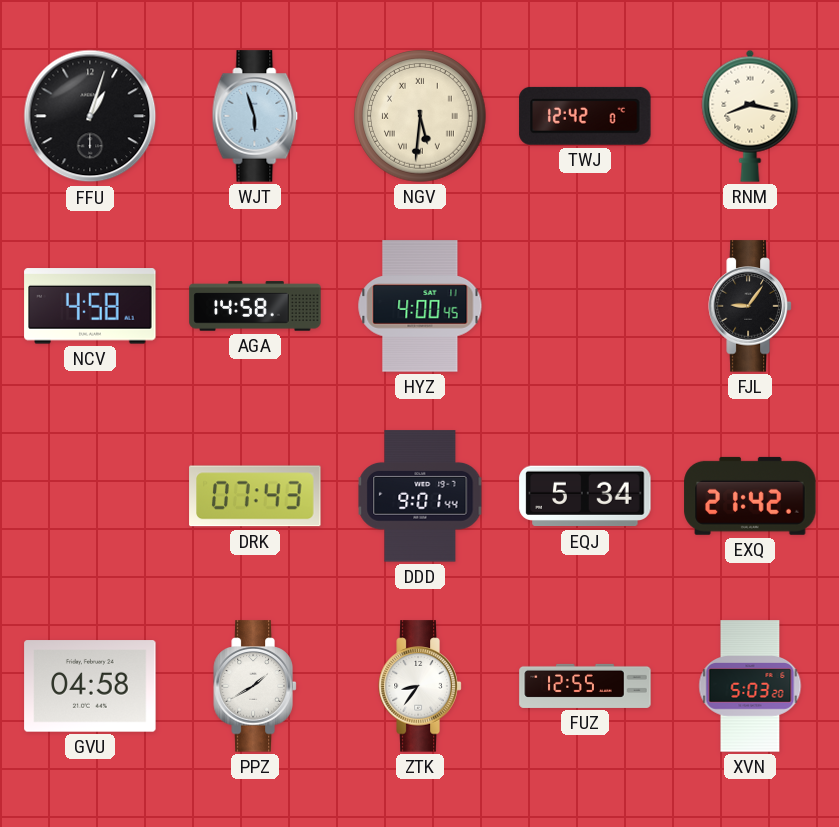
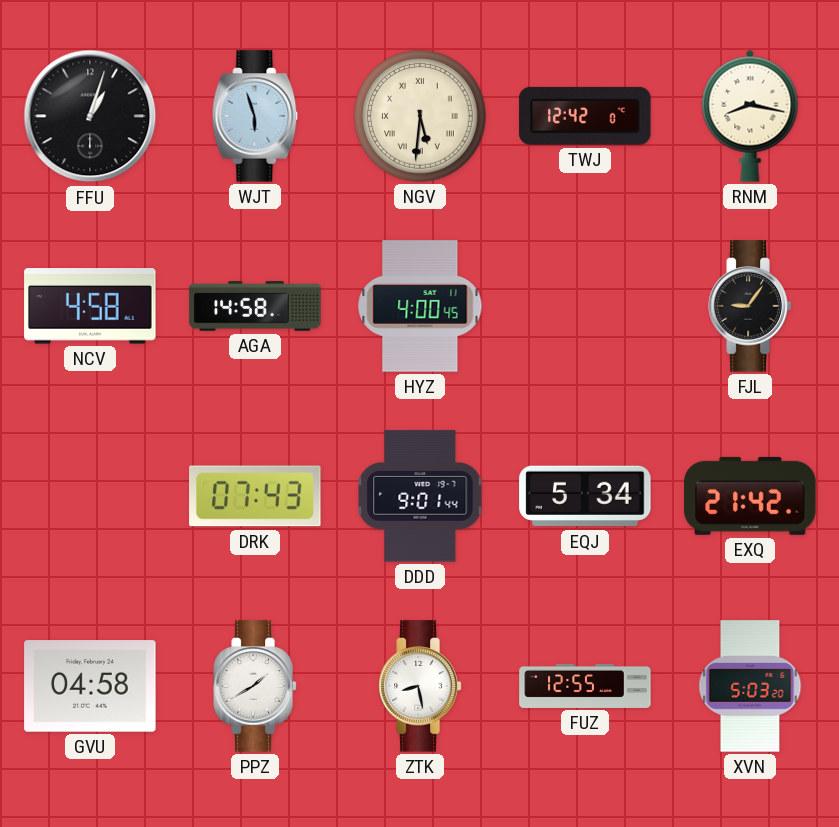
ZTK: 8:36 -> 8:28
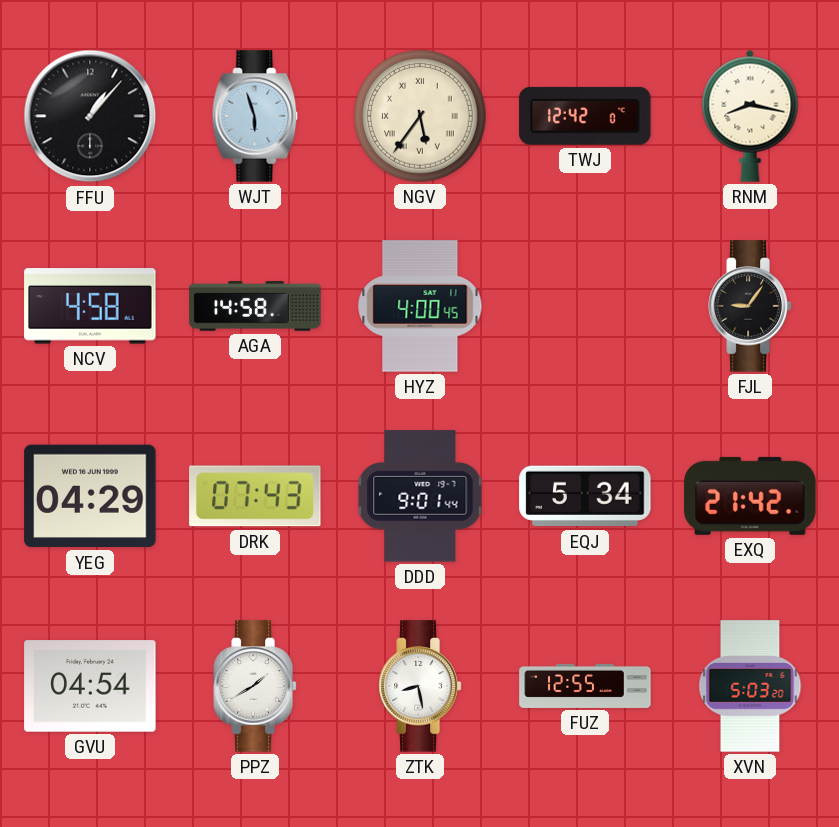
FFU: 1:03 -> 1:07
NGV: 5:31 -> 5:36
YEG: none -> 04:29
GVU: 04:58 -> 04:54
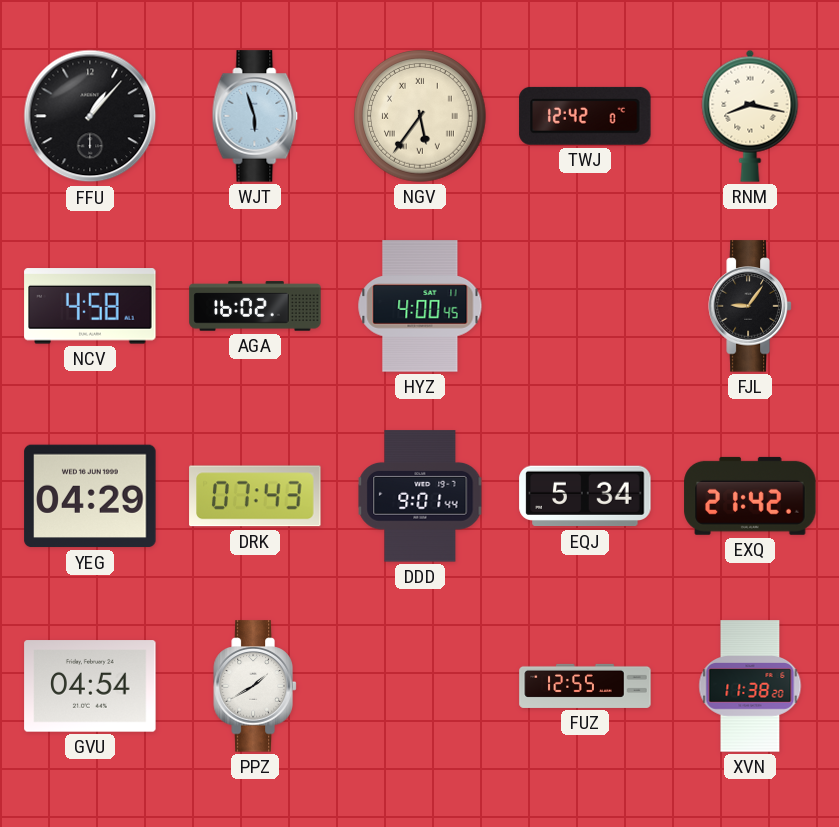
AGA: 14:58 -> 16:02
ZTK: 8:28 -> none
XVN: 5:03 -> 11:38
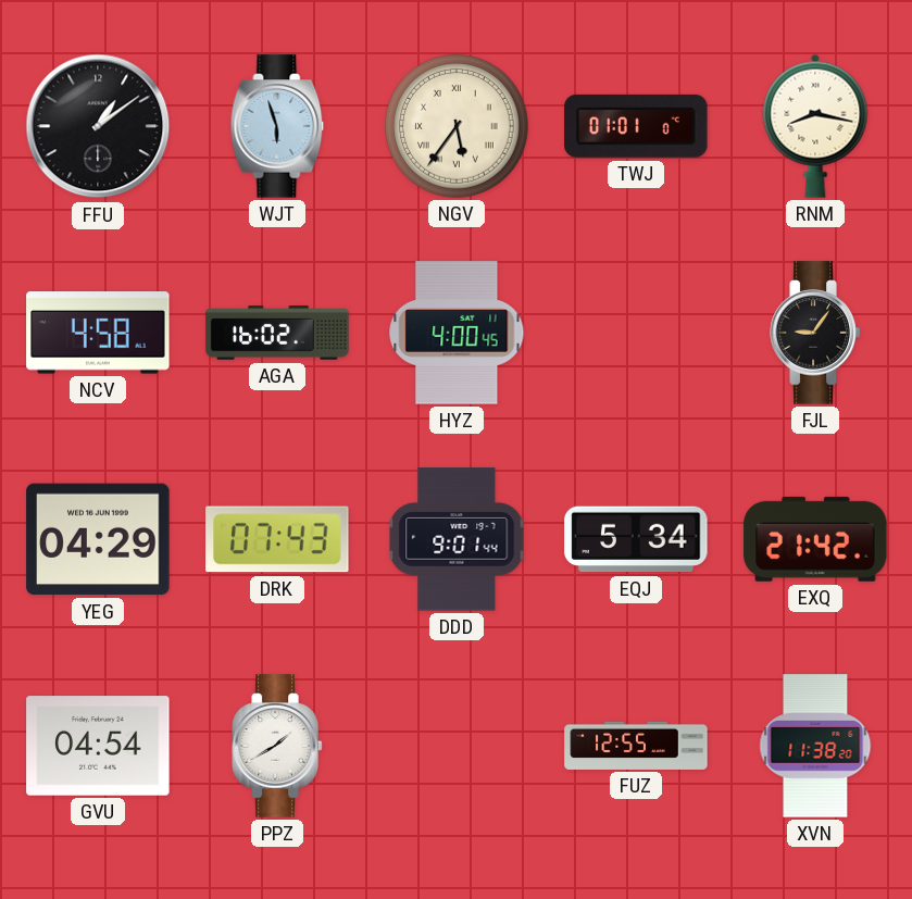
FFU: 1:07 -> 1:09
TWJ: 12:42 -> 01:01
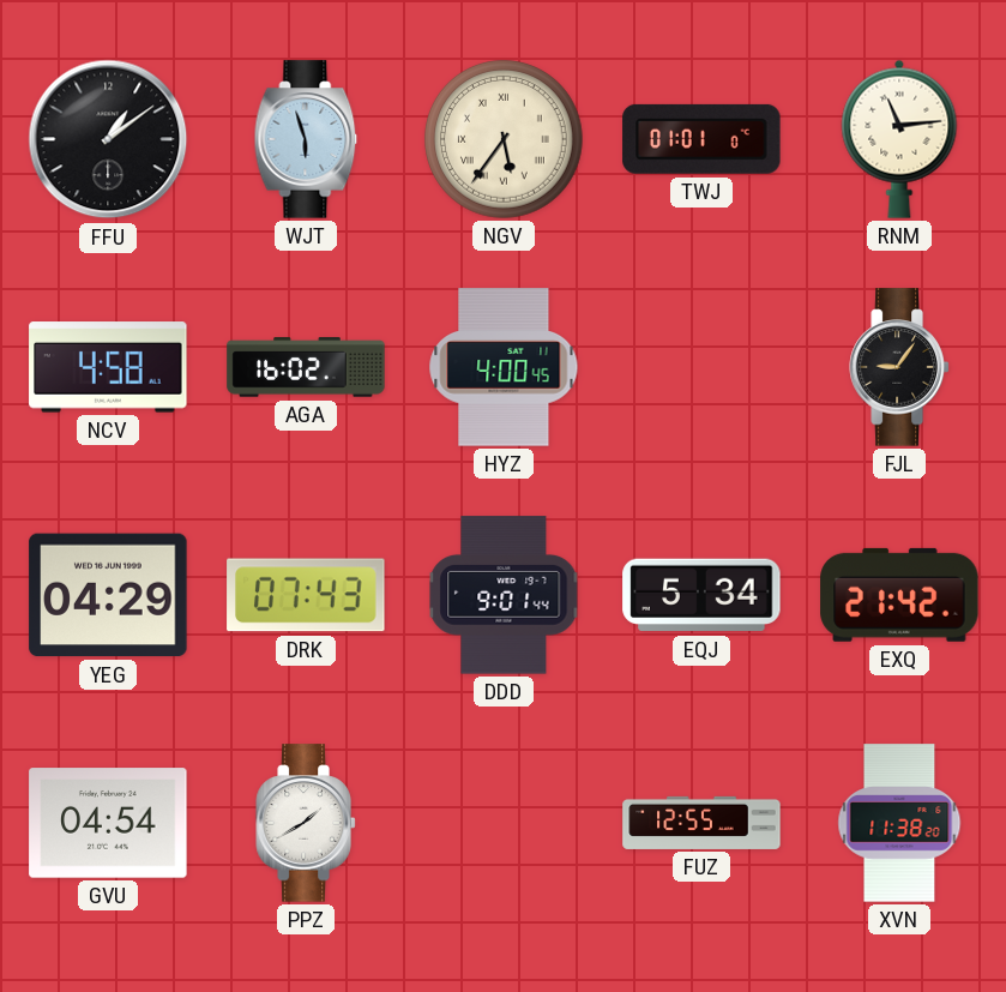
RNM: 8:17 -> 11:14
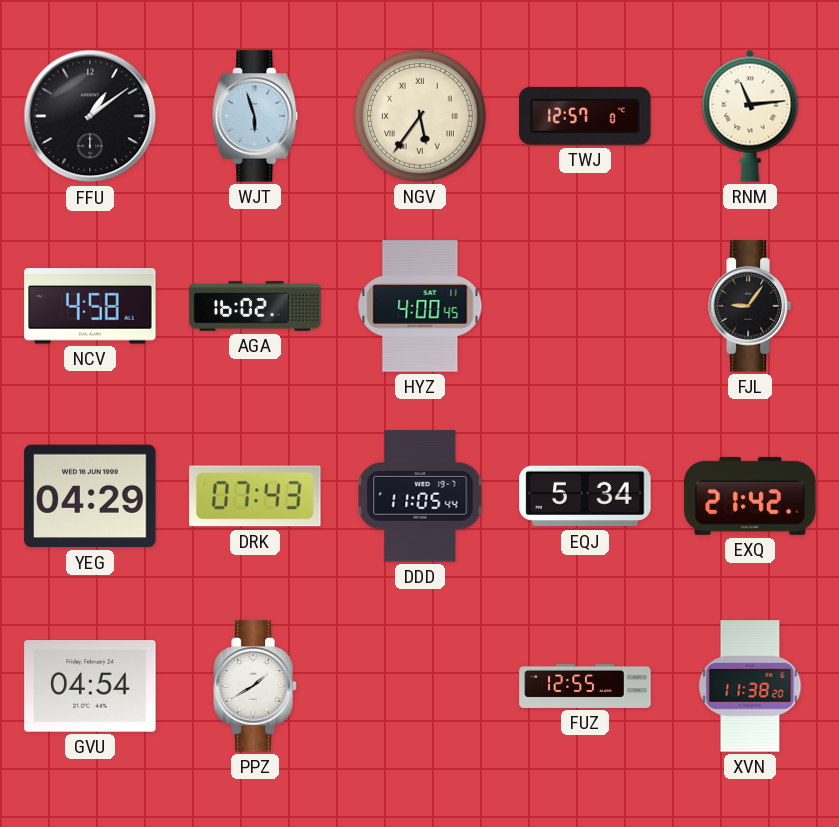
TWJ: 01:01 -> 12:57
DDD: 9:01 -> 11:05
